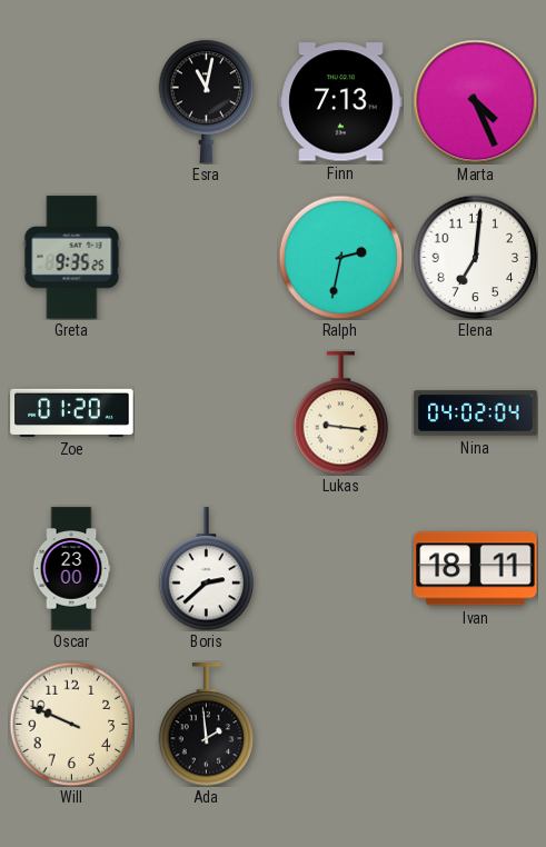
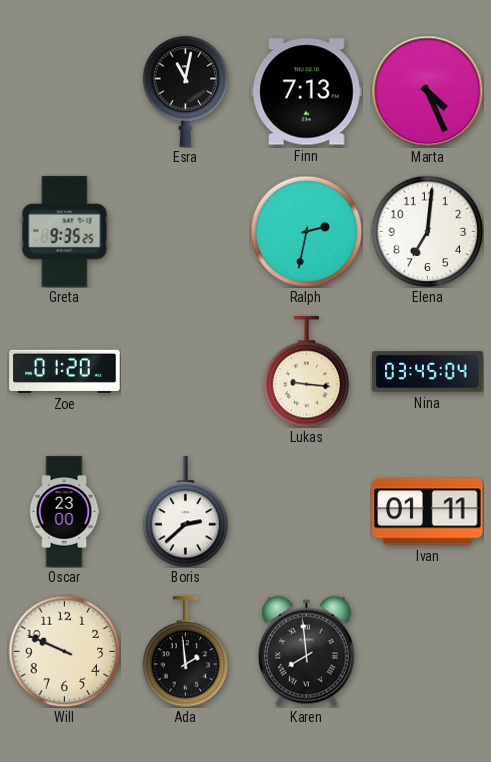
Nina: 04:02 -> 03:45
Ivan: 18:11 -> 01:11
Karen: none -> 7:59
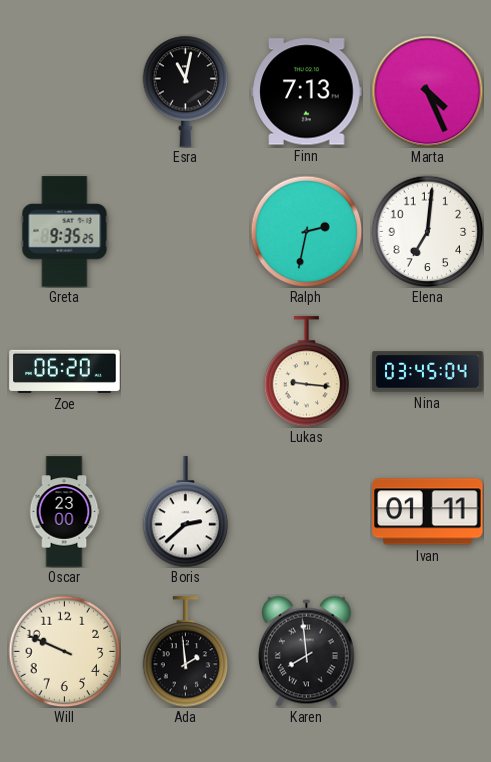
Zoe: 01:20 -> 06:20
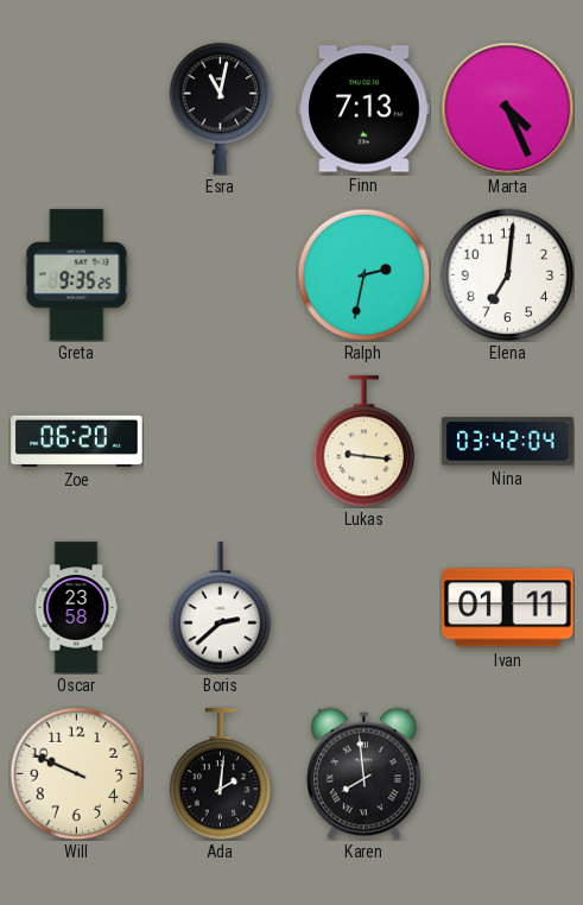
Nina: 03:45 -> 03:42
Oscar: 23:00 -> 23:58
Ada: 1:59 -> 2:01
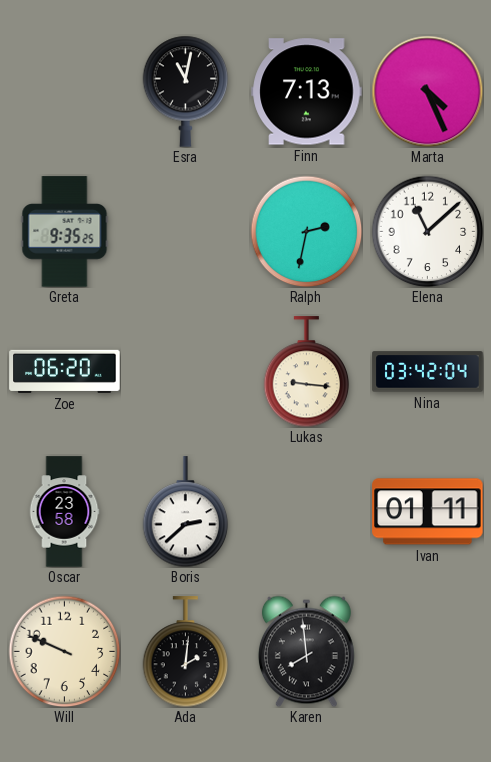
Elena: 7:01 -> 11:08
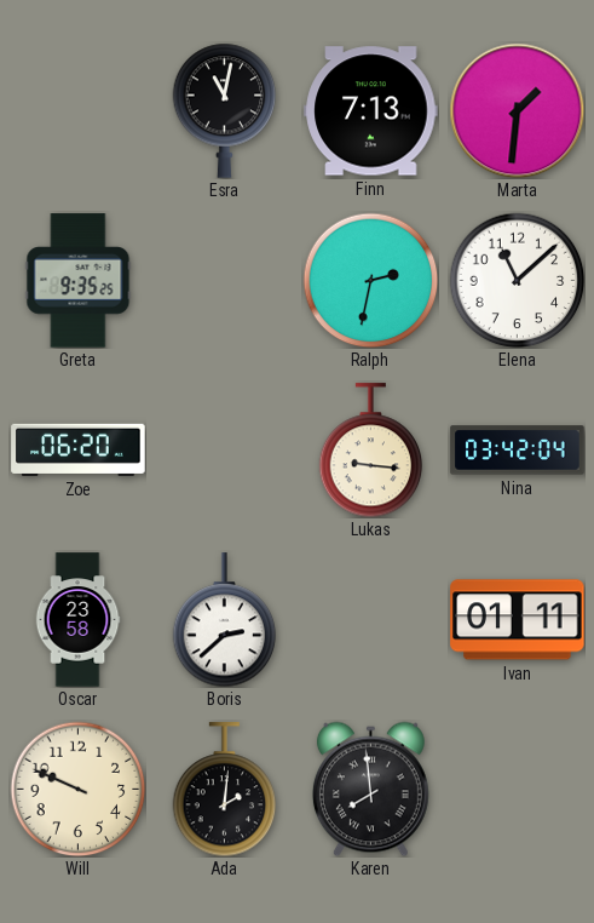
Marta: 4:26 -> 1:31
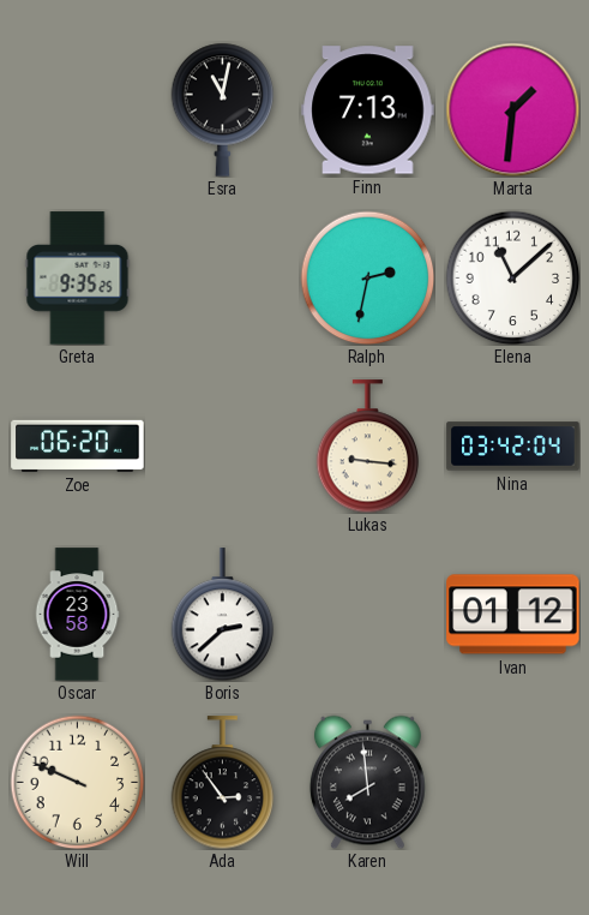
Ivan: 01:11 -> 01:12
Ada: 2:01 -> 2:54
